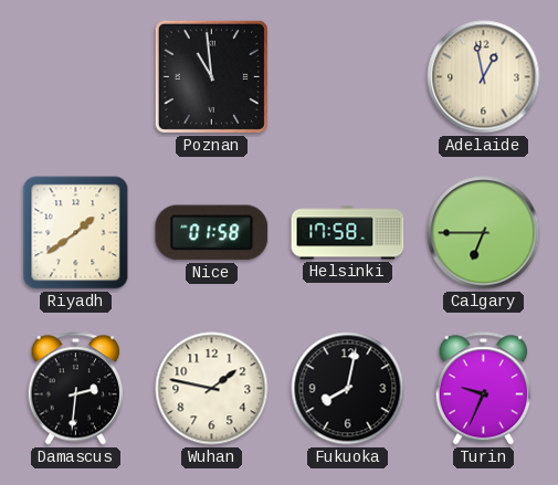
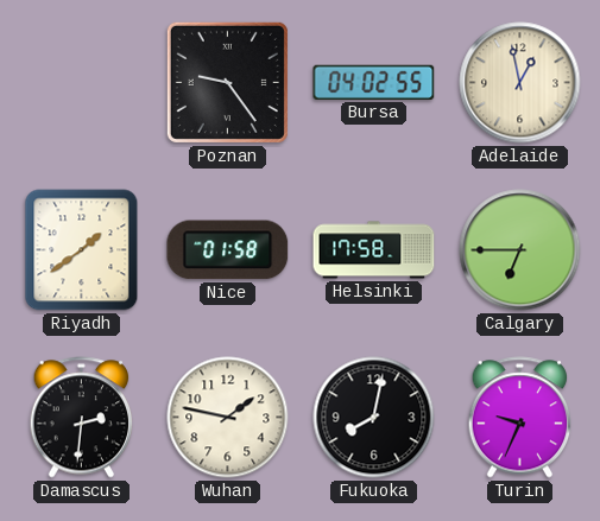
Poznan: 10:59 -> 9:24
Bursa: none -> 04:02
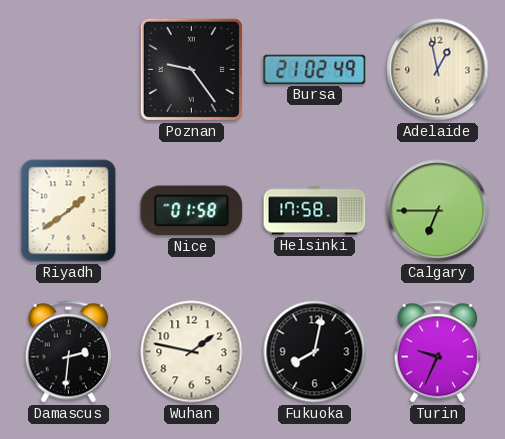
Bursa: 04:02 -> 21:02
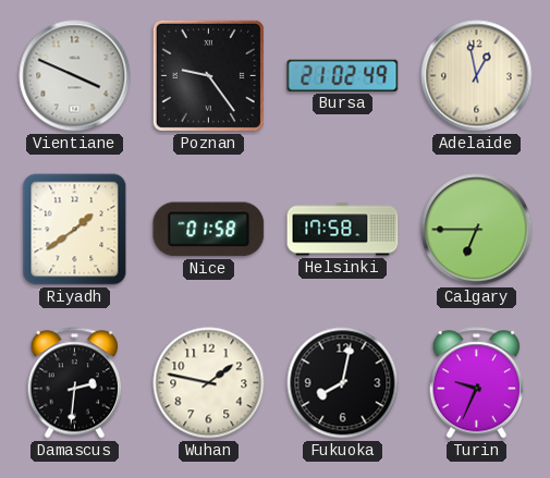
Vientiane: none -> 3:49
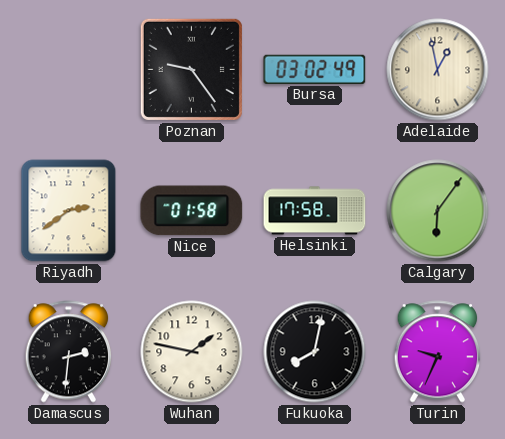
Vientiane: 3:49 -> none
Bursa: 21:02 -> 03:02
Riyadh: 1:39 -> 2:39
Calgary: 6:45 -> 6:06
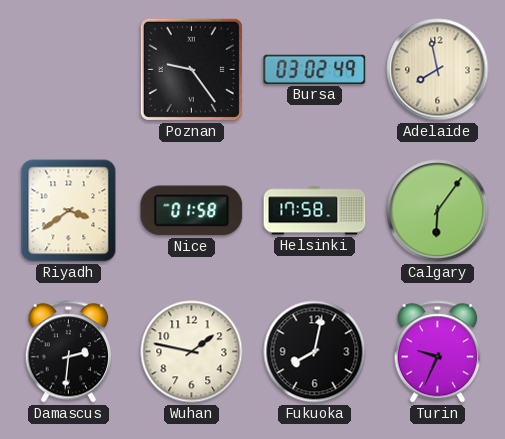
Adelaide: 12:58 -> 7:58
Riyadh: 2:39 -> 3:39
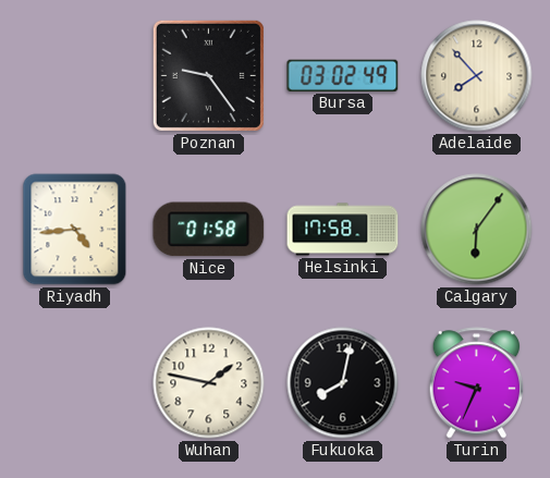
Adelaide: 7:58 -> 7:53
Riyadh: 3:39 -> 4:44
Damascus: 2:31 -> none
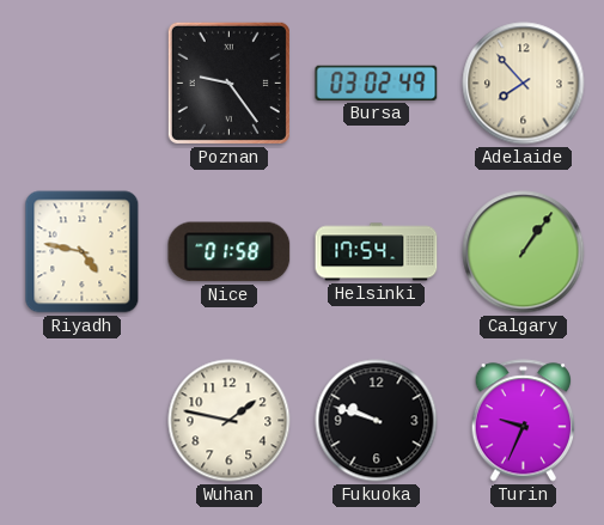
Riyadh: 4:44 -> 4:47
Helsinki: 17:58 -> 17:54
Calgary: 6:06 -> 1:06
Fukuoka: 8:02 -> 9:48
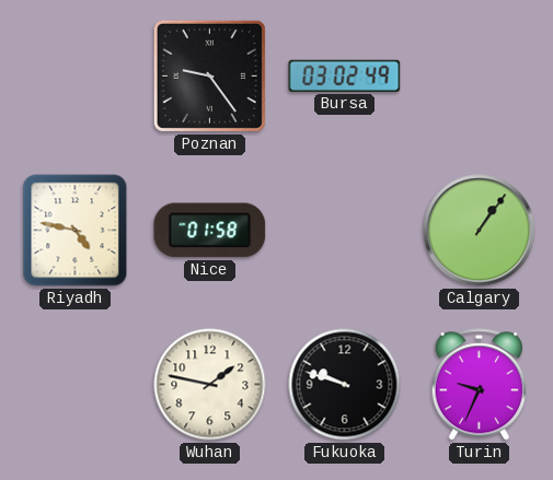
Adelaide: 7:53 -> none
Helsinki: 17:54 -> none
